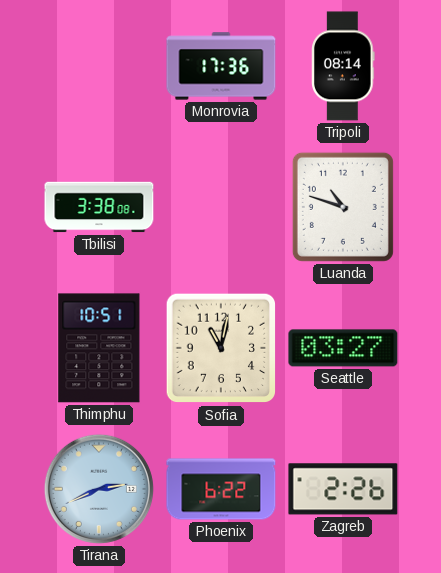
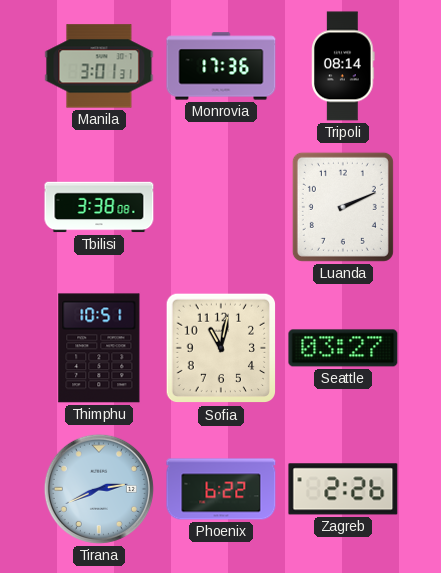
Manila: none -> 3:01
Luanda: 10:48 -> 2:11
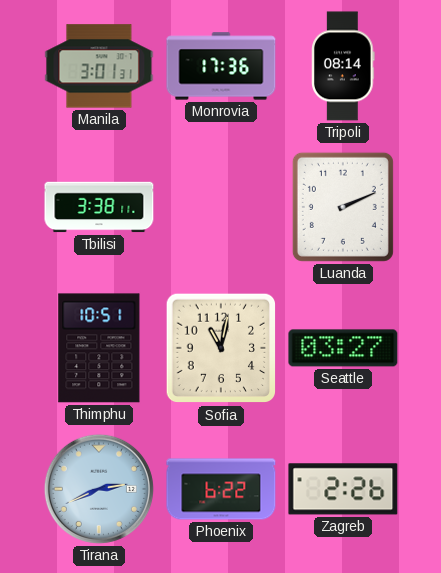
Tbilisi: 3:38:08 -> 3:38:11
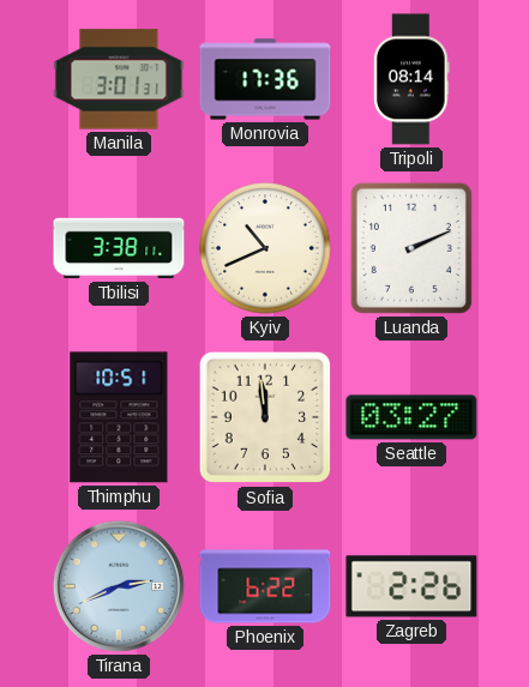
Kyiv: none -> 10:41
Sofia: 11:02 -> 11:59
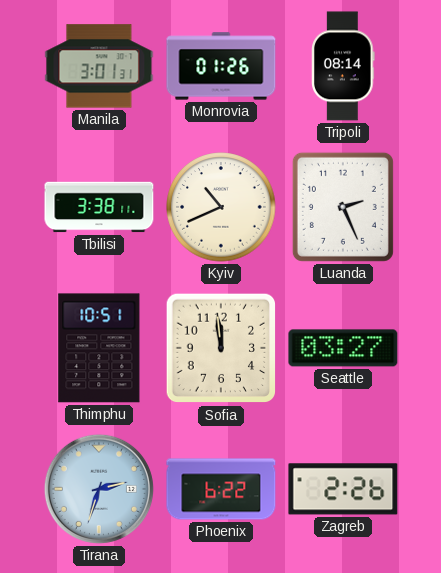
Monrovia: 17:36 -> 01:26
Luanda: 2:11 -> 2:26
Tirana: 2:41 -> 2:33
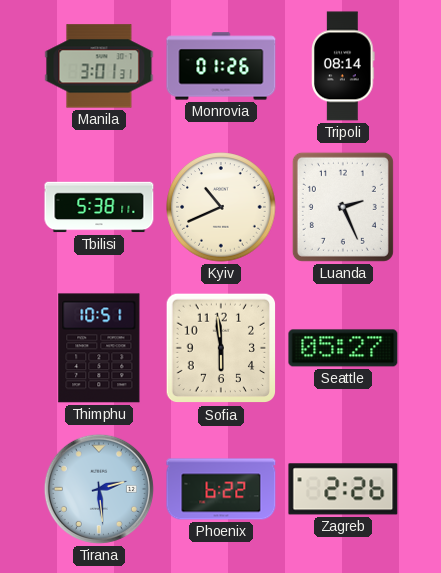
Tbilisi: 3:38 -> 5:38
Sofia: 11:59 -> 5:59
Seattle: 03:27 -> 05:27
Tirana: 2:33 -> 2:29
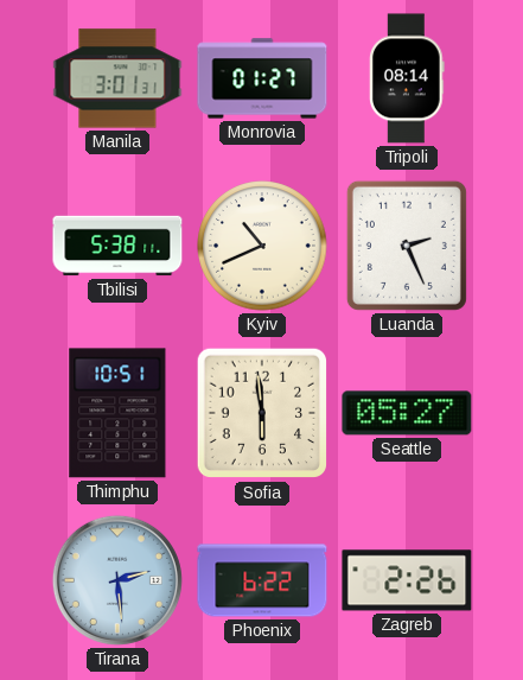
Monrovia: 01:26 -> 01:27
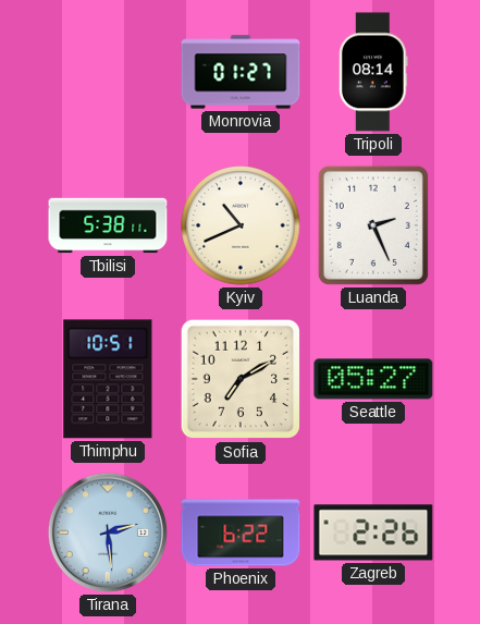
Manila: 3:01 -> none
Sofia: 5:59 -> 7:10
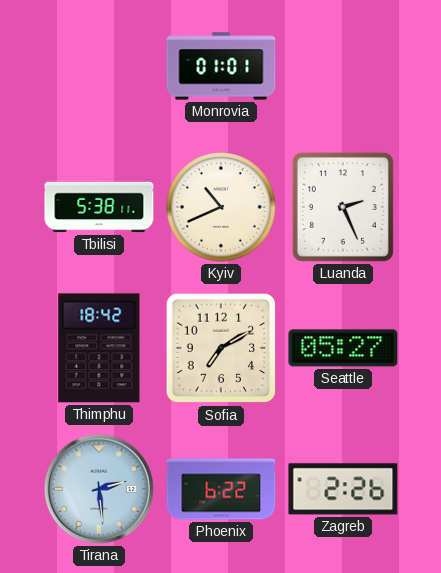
Monrovia: 01:27 -> 01:01
Tripoli: 08:14 -> none
Thimphu: 10:51 -> 18:42
